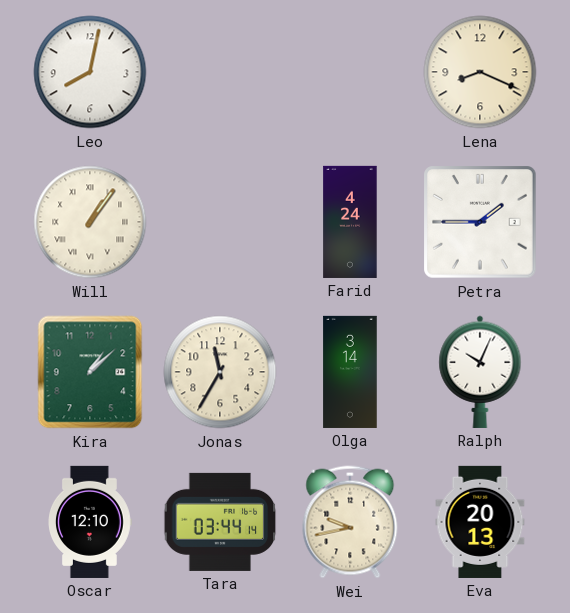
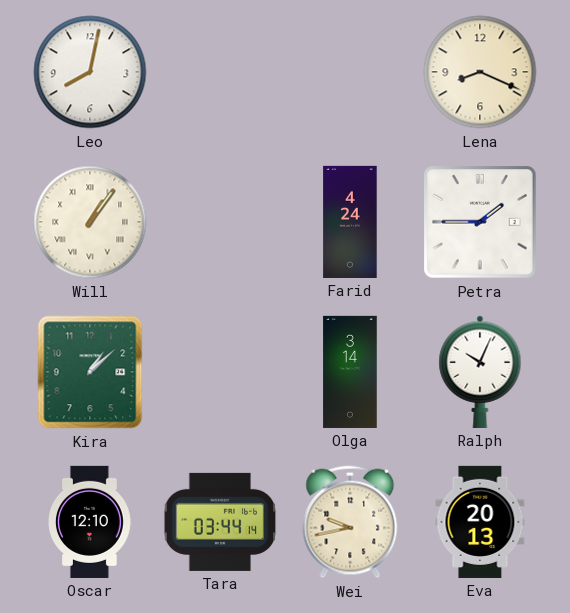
Jonas: 11:35 -> none
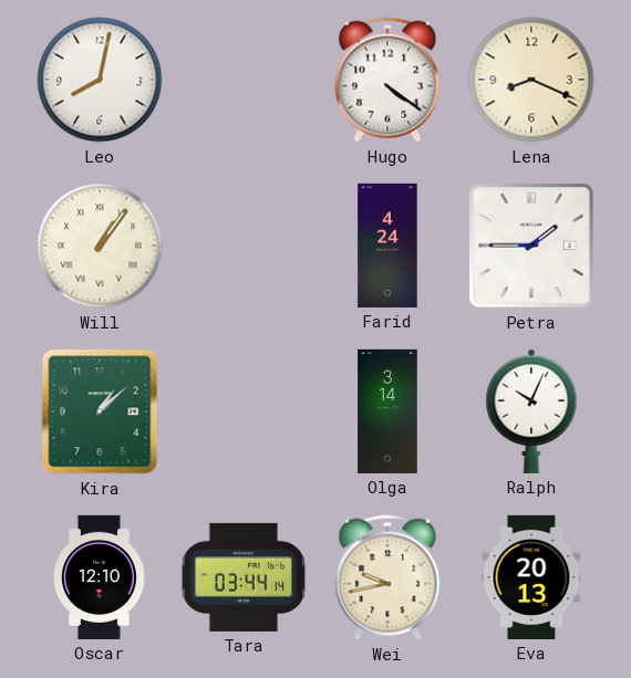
Hugo: none -> 4:21
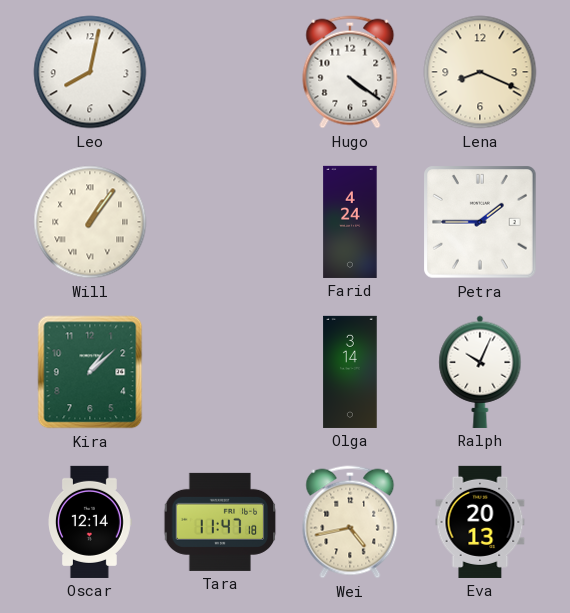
Oscar: 12:10 -> 12:14
Tara: 03:44 -> 11:47
Wei: 9:43 -> 4:43
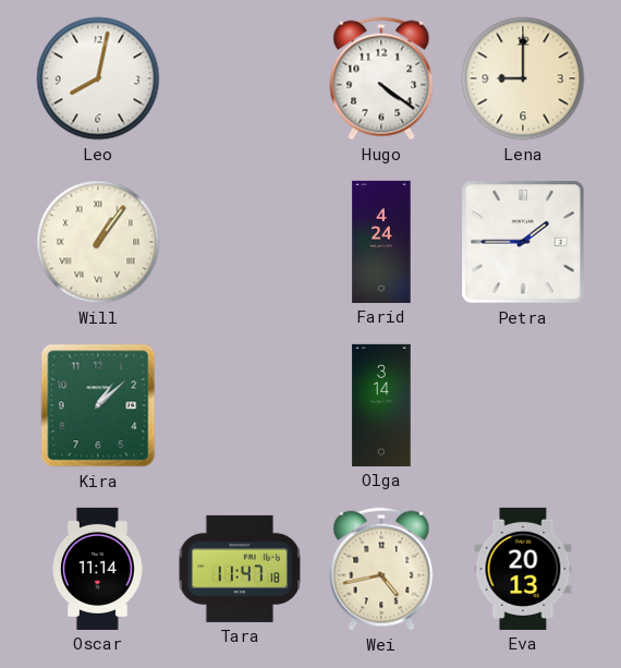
Lena: 8:19 -> 9:00
Ralph: 10:04 -> none
Oscar: 12:14 -> 11:14
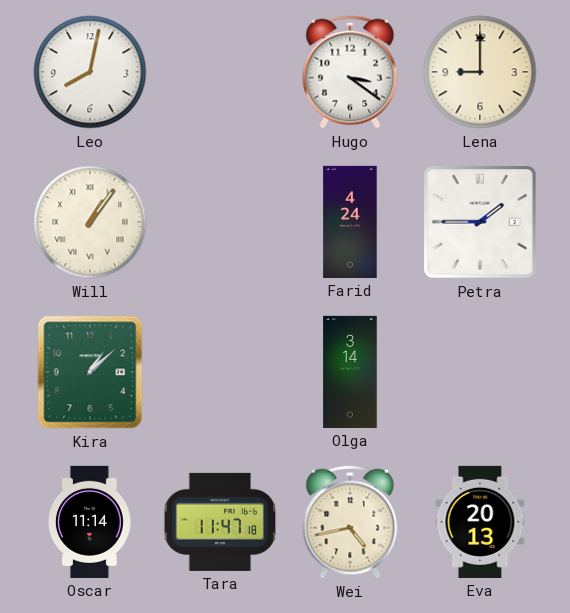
Hugo: 4:21 -> 3:21
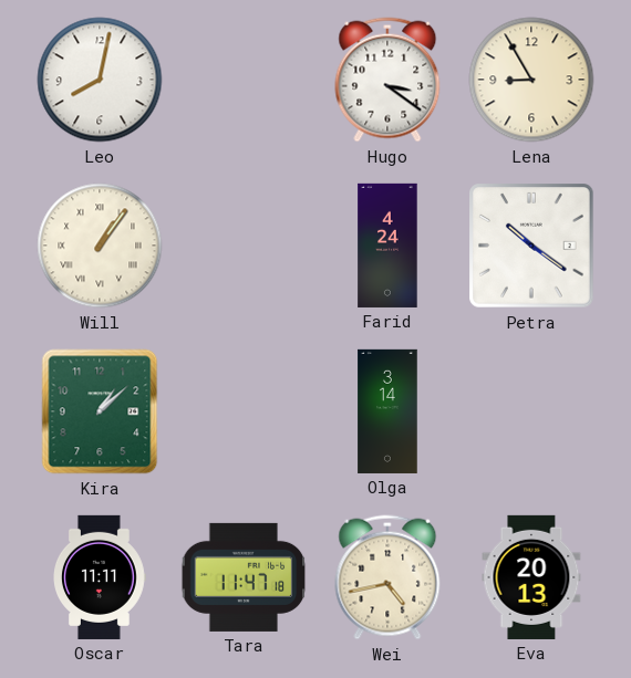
Lena: 9:00 -> 8:55
Petra: 1:45 -> 10:21
Oscar: 11:14 -> 11:11
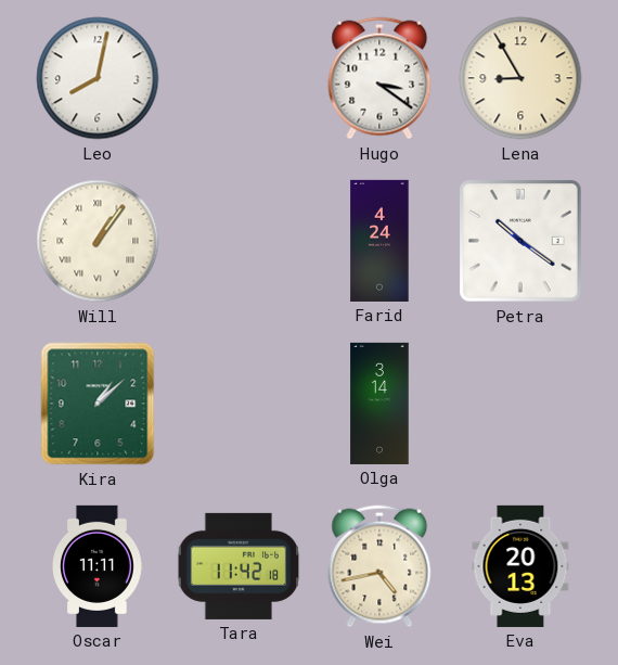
Tara: 11:47 -> 11:42
